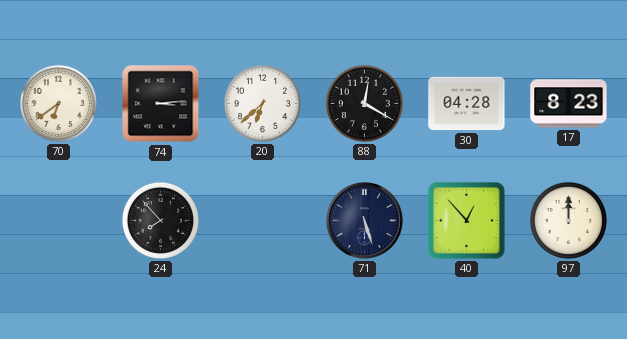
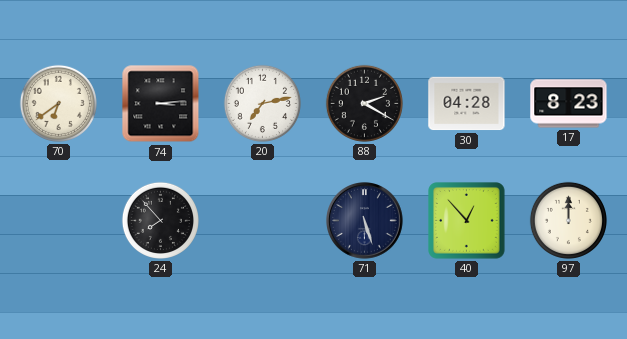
20: 6:38 -> 7:13
88: 12:20 -> 2:20
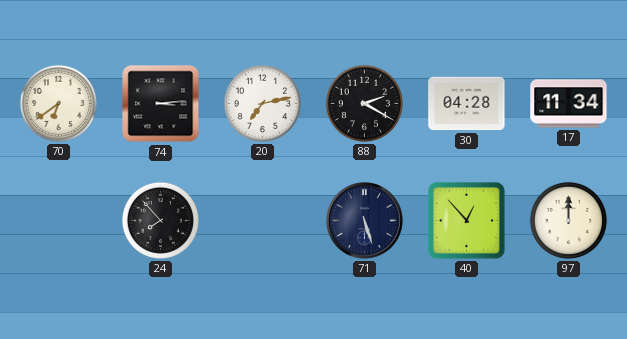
17: 8:23 -> 11:34
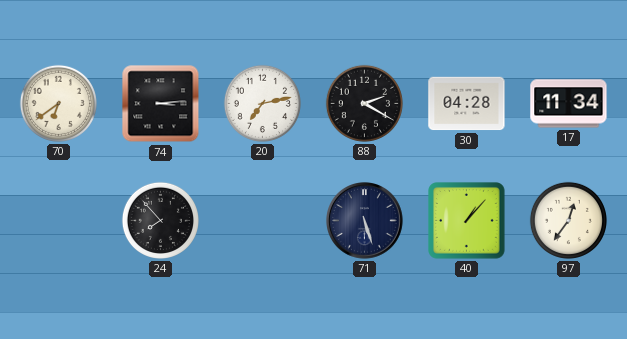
40: 12:53 -> 1:07
97: 12:00 -> 12:36
